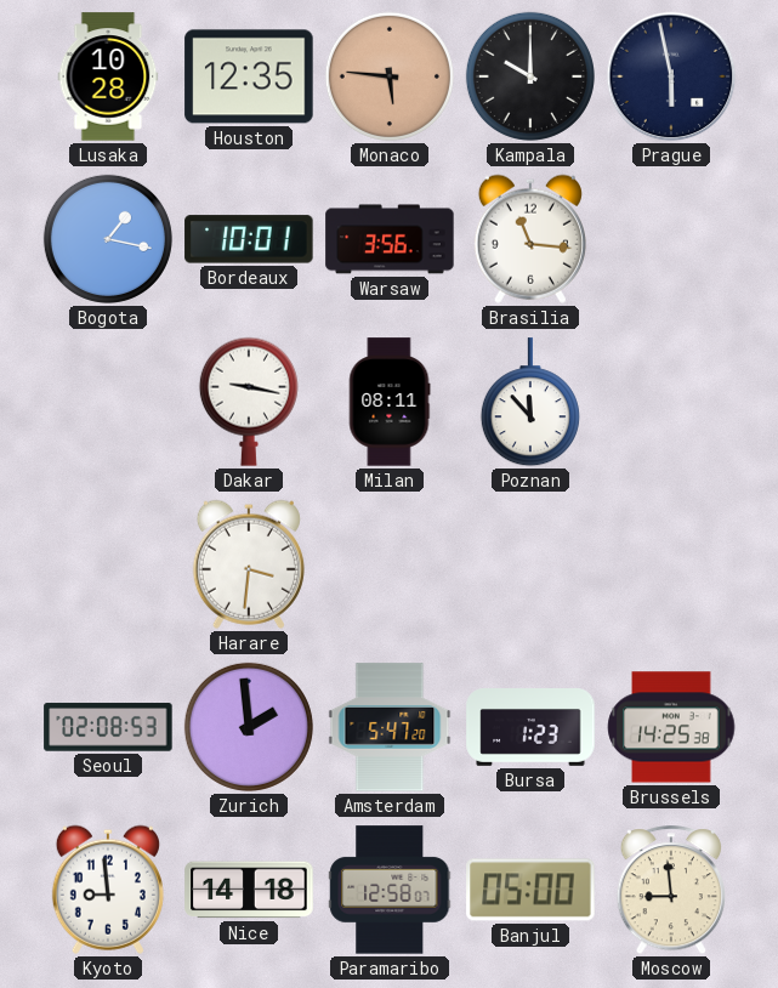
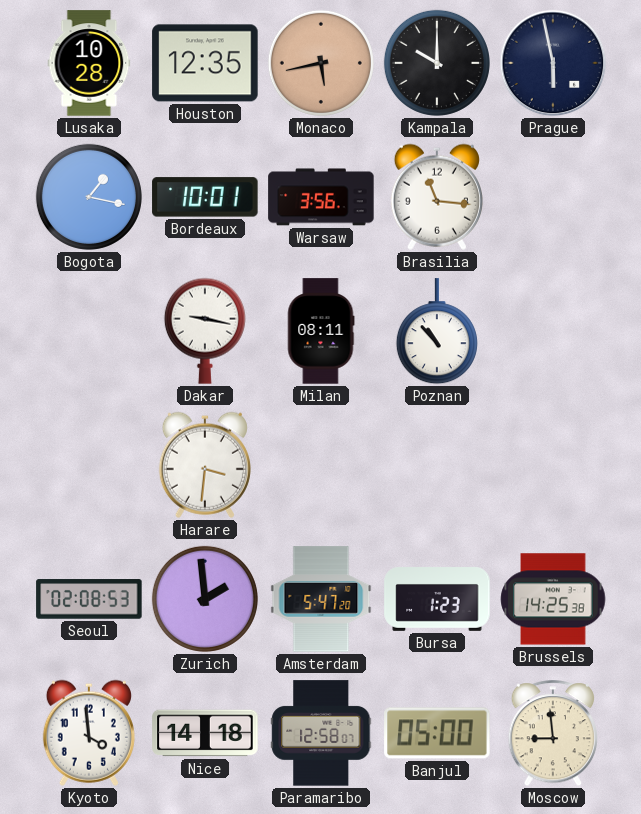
Monaco: 5:46 -> 5:43
Poznan: 11:53 -> 10:53
Kyoto: 8:59 -> 3:59
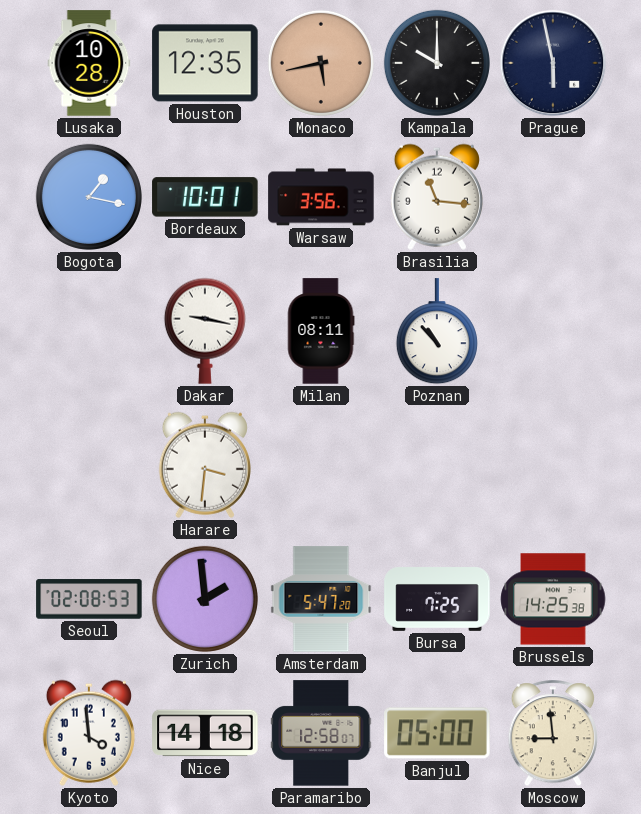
Bursa: 1:23 -> 7:25
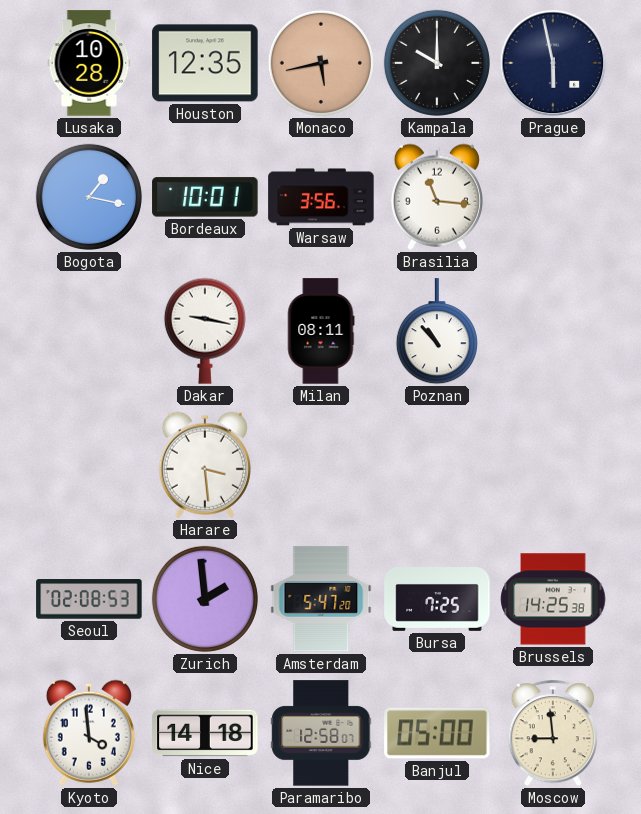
Harare: 3:31 -> 3:29
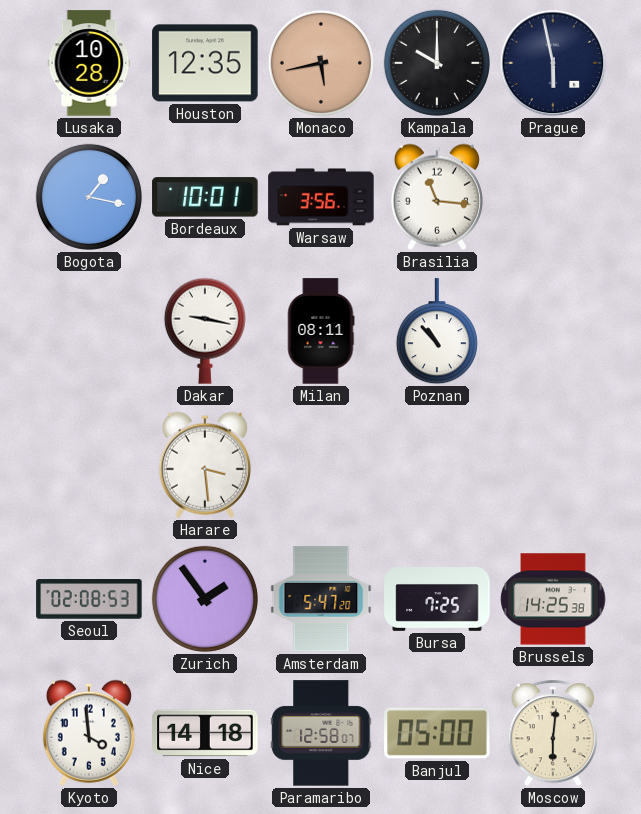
Zurich: 1:59 -> 1:54
Moscow: 8:59 -> 6:01
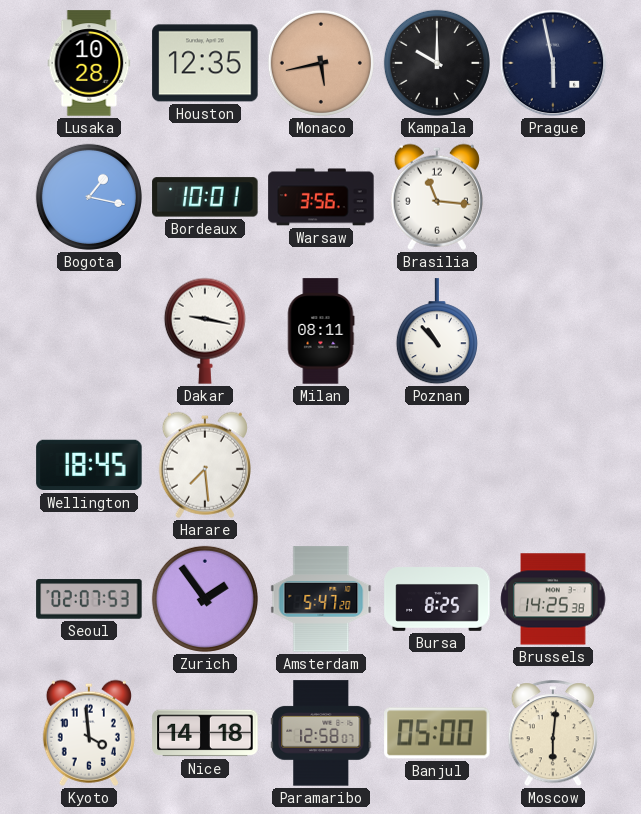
Wellington: none -> 18:45
Harare: 3:29 -> 7:29
Seoul: 02:08 -> 02:07
Bursa: 7:25 -> 8:25
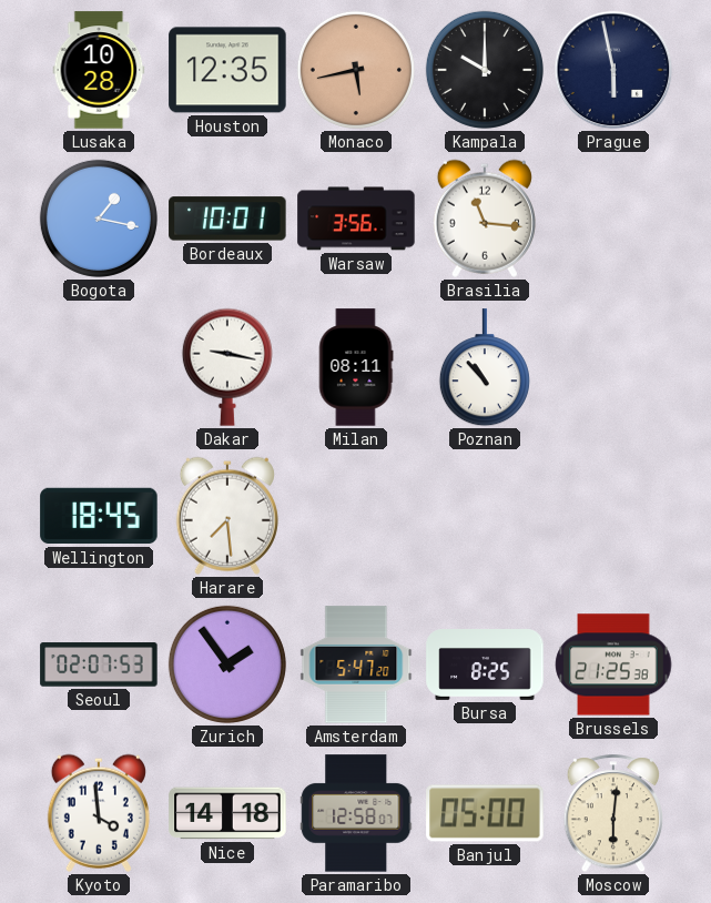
Brussels: 14:25 -> 21:25
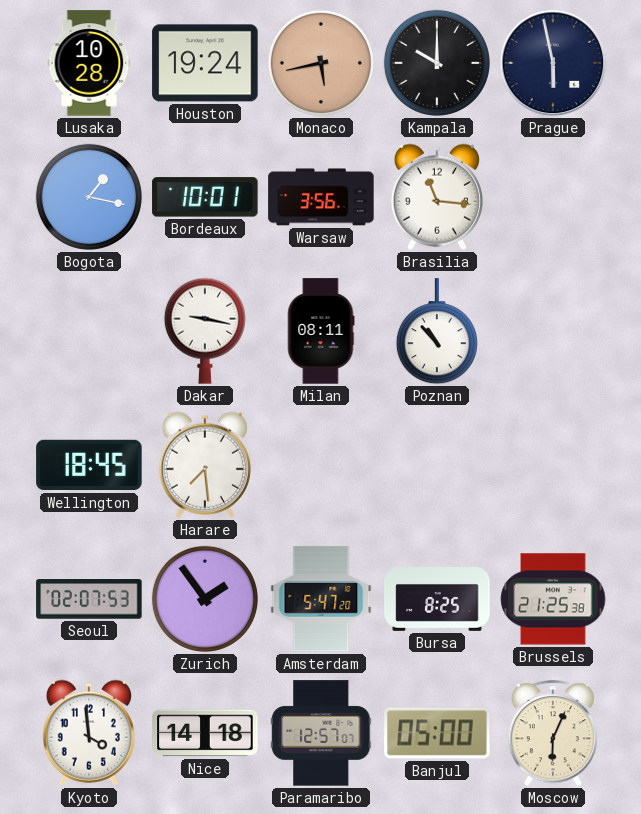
Houston: 12:35 -> 19:24
Paramaribo: 12:58 -> 12:57
Moscow: 6:01 -> 6:04
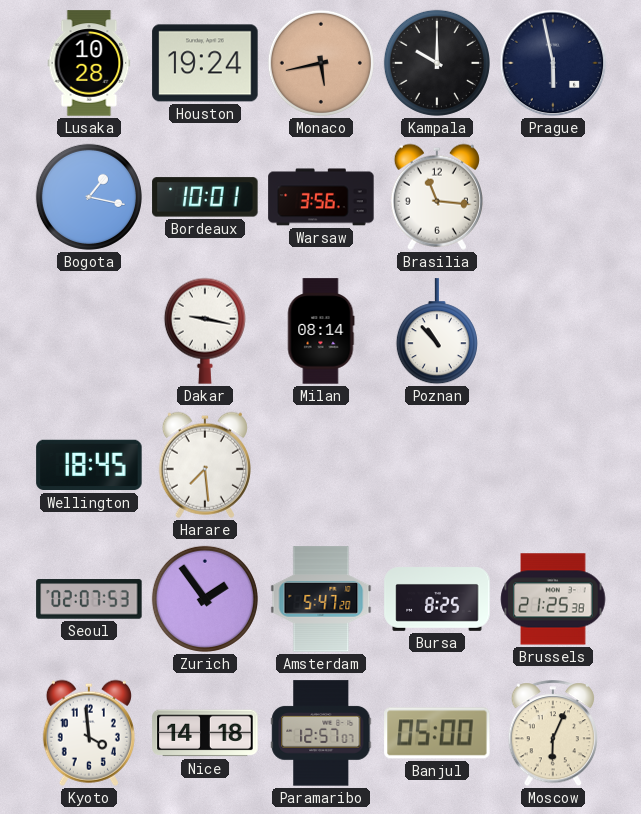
Milan: 08:11 -> 08:14
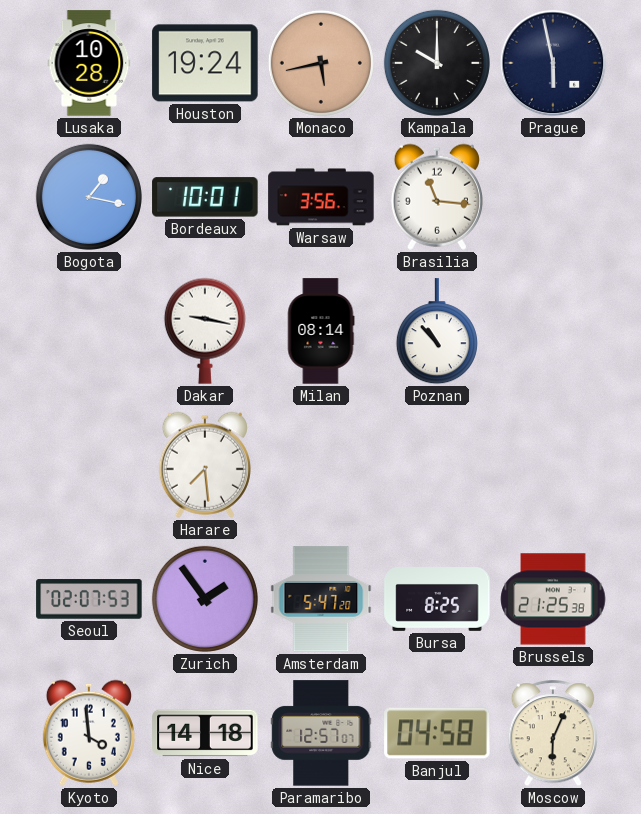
Wellington: 18:45 -> none
Banjul: 05:00 -> 04:58
